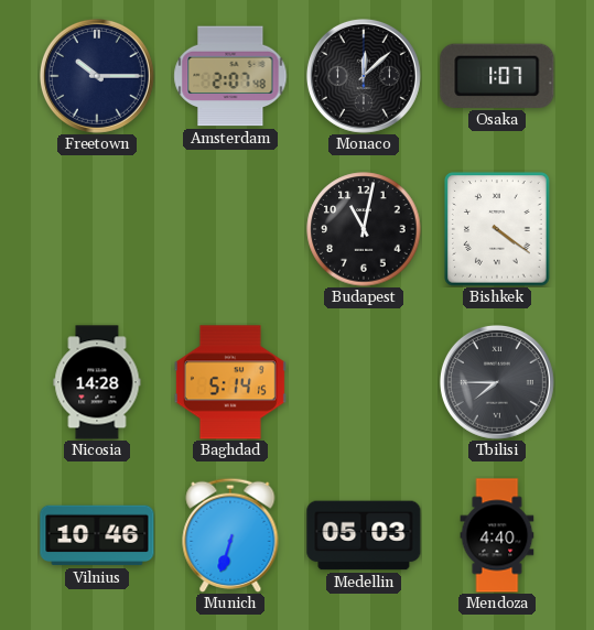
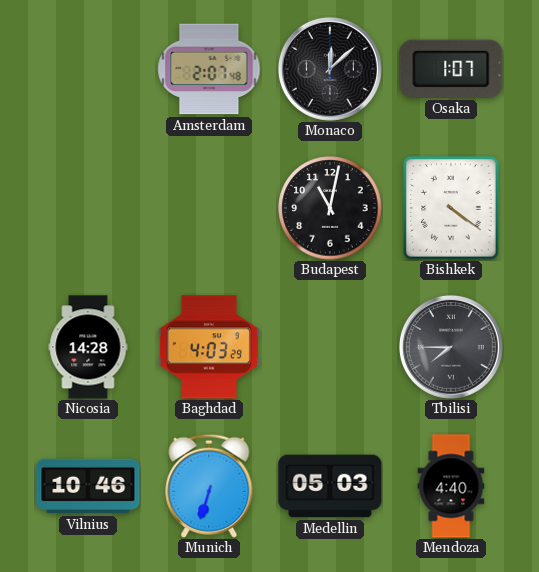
Freetown: 10:15 -> none
Baghdad: 5:14 -> 4:03
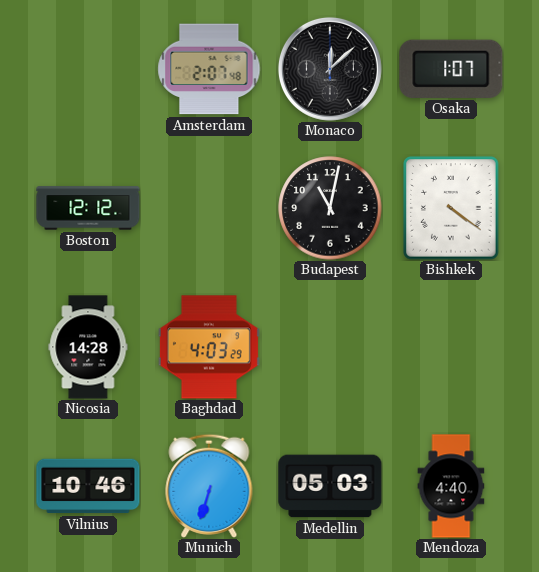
Boston: none -> 12:12
Tbilisi: 7:45 -> none
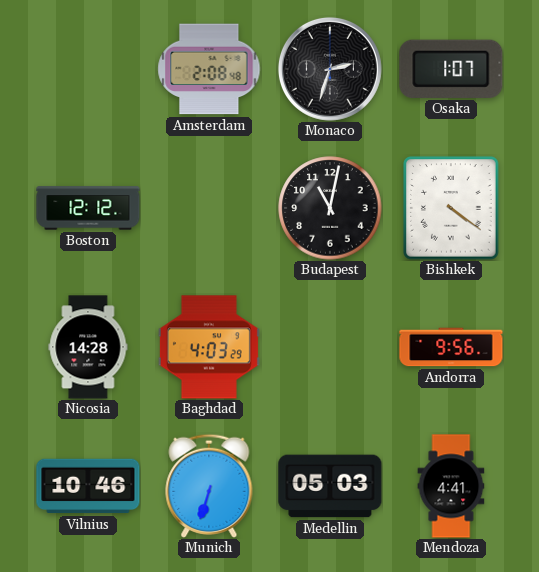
Amsterdam: 2:07 -> 2:08
Monaco: 12:08 -> 2:33
Andorra: none -> 9:56
Mendoza: 4:40 -> 4:41
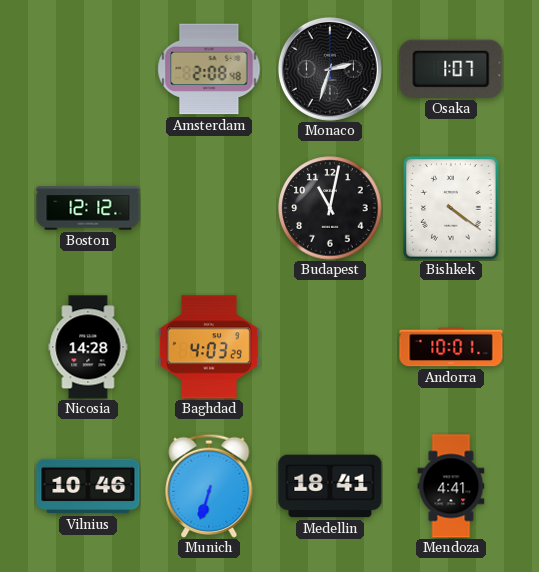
Andorra: 9:56 -> 10:01
Medellin: 05:03 -> 18:41
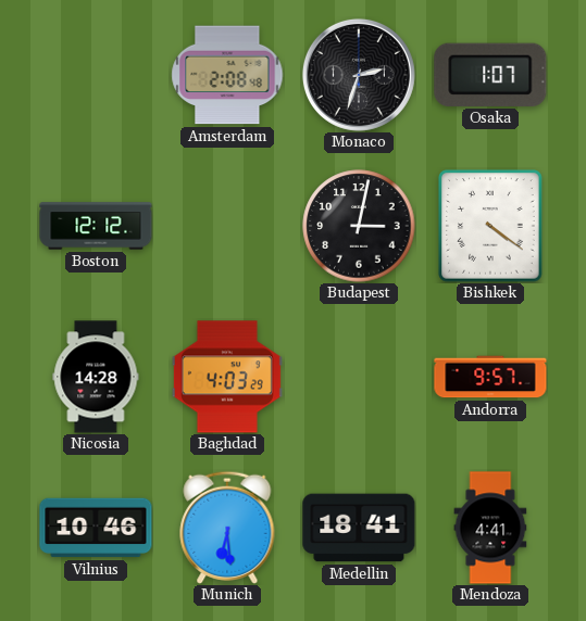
Budapest: 11:02 -> 3:02
Andorra: 10:01 -> 9:57
Munich: 6:33 -> 6:29
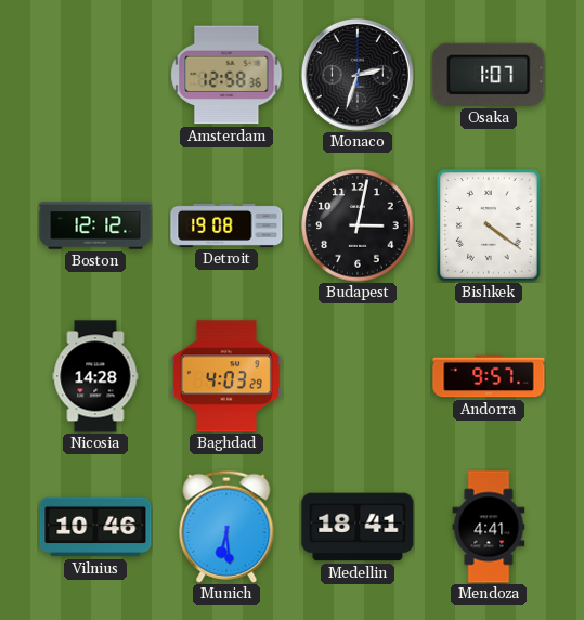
Amsterdam: 2:08 -> 12:58
Detroit: none -> 19:08
